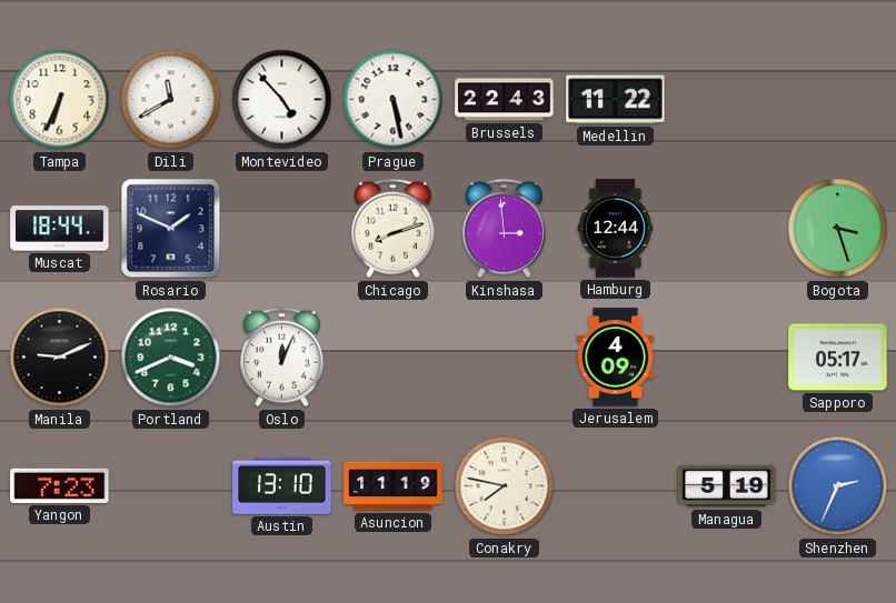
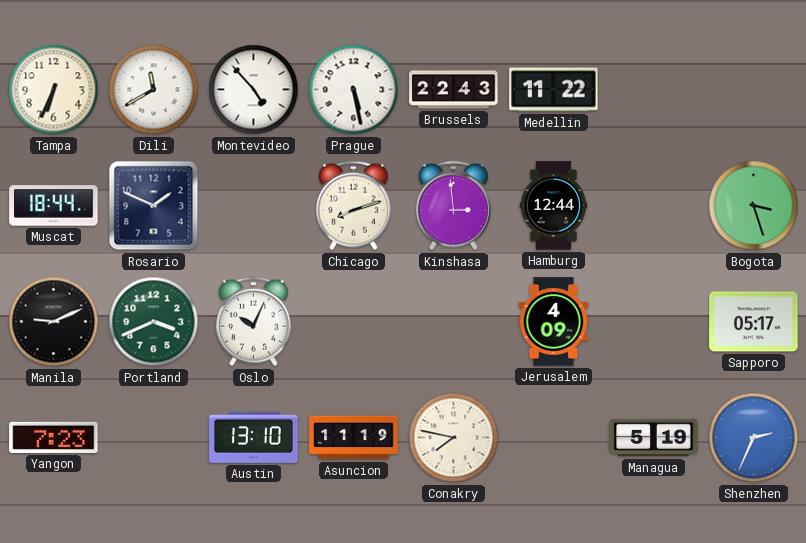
Oslo: 12:04 -> 10:04
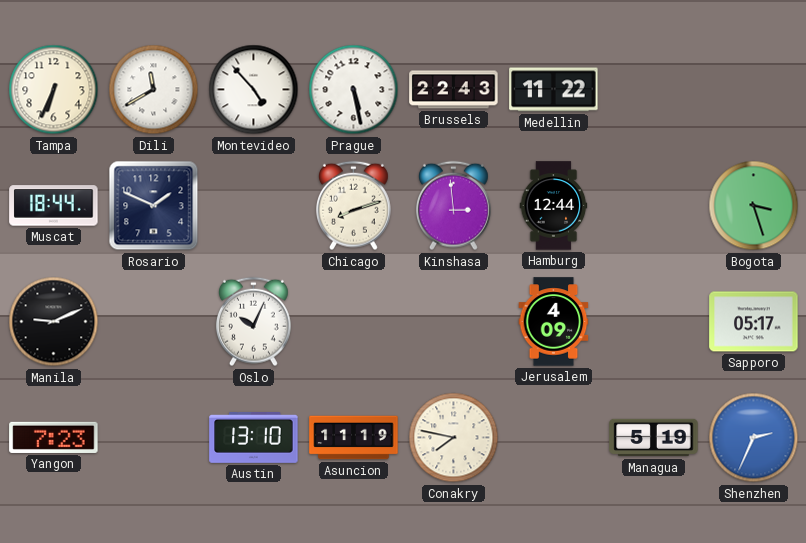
Portland: 3:41 -> none
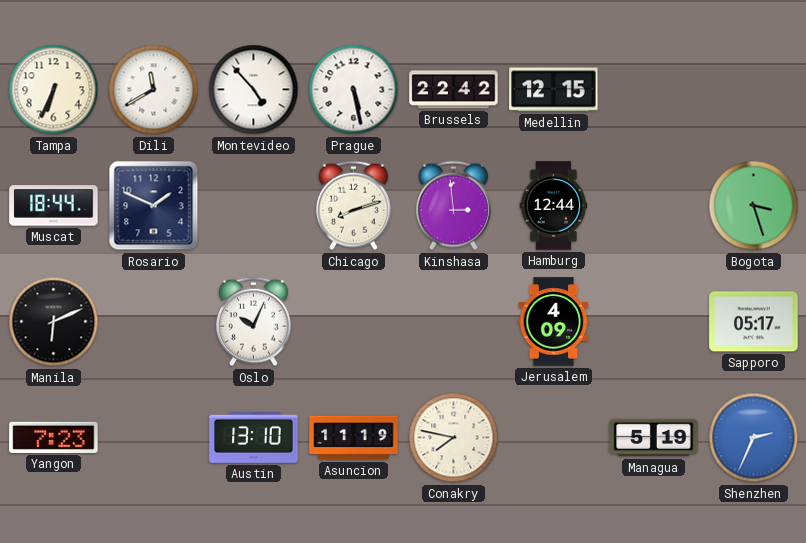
Brussels: 22:43 -> 22:42
Medellin: 11:22 -> 12:15
Manila: 9:11 -> 6:11
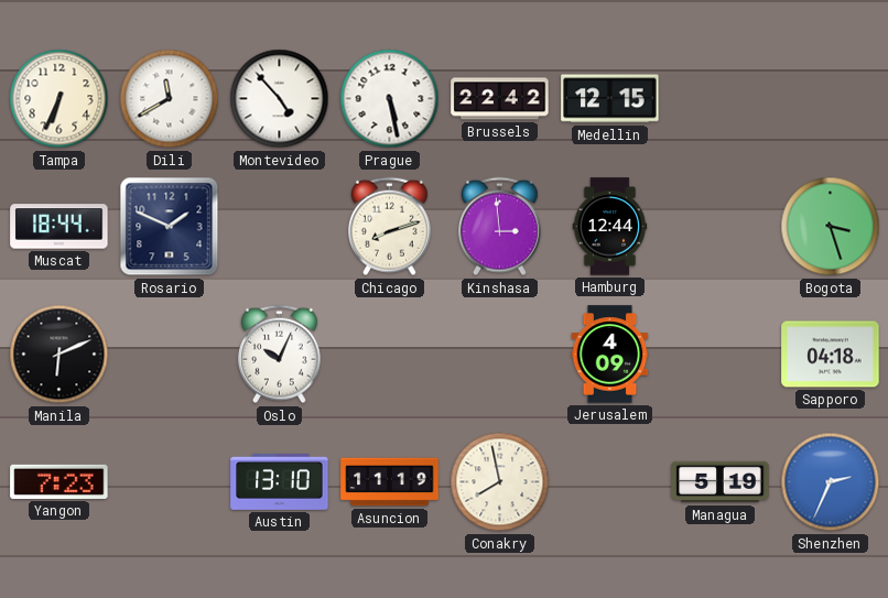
Sapporo: 05:17 -> 04:18
Conakry: 7:47 -> 7:58
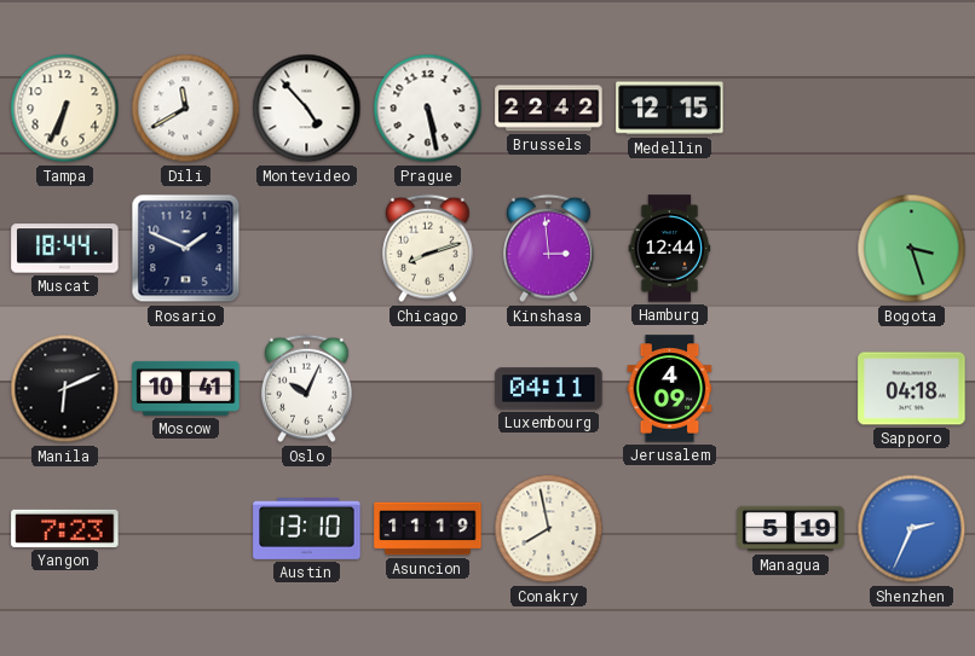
Moscow: none -> 10:41
Luxembourg: none -> 04:11
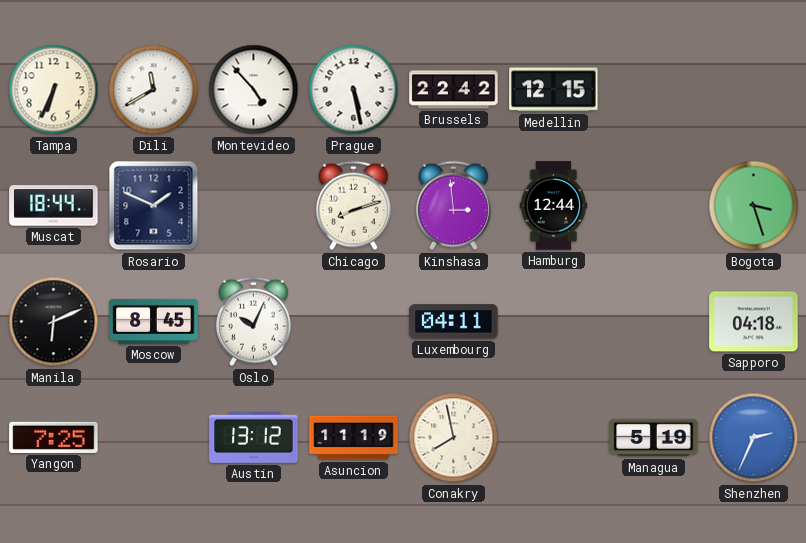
Moscow: 10:41 -> 8:45
Jerusalem: 4:09 -> none
Yangon: 7:23 -> 7:25
Austin: 13:10 -> 13:12
